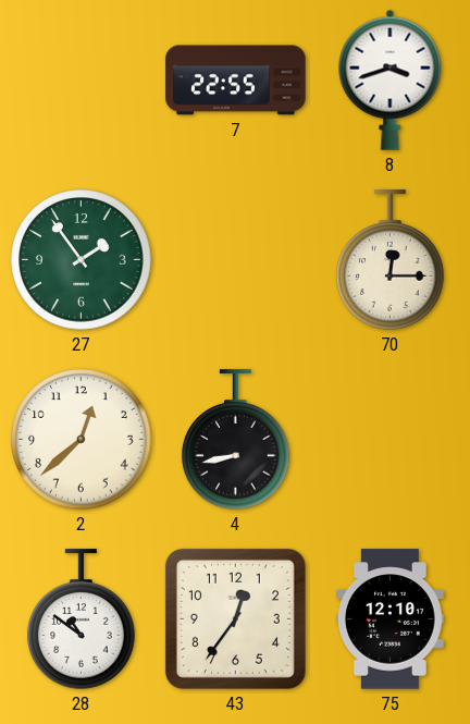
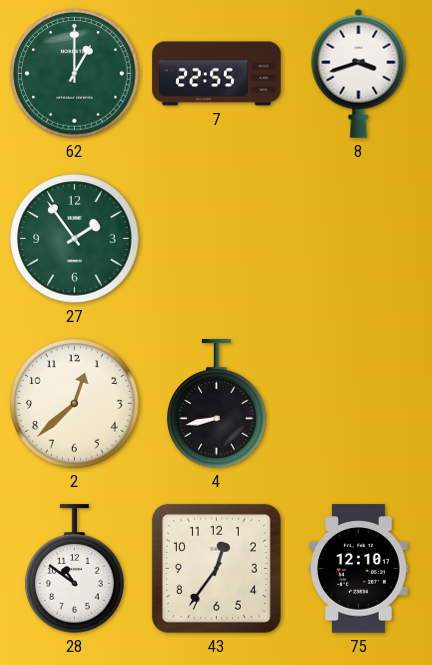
62: none -> 1:00
70: 12:15 -> none
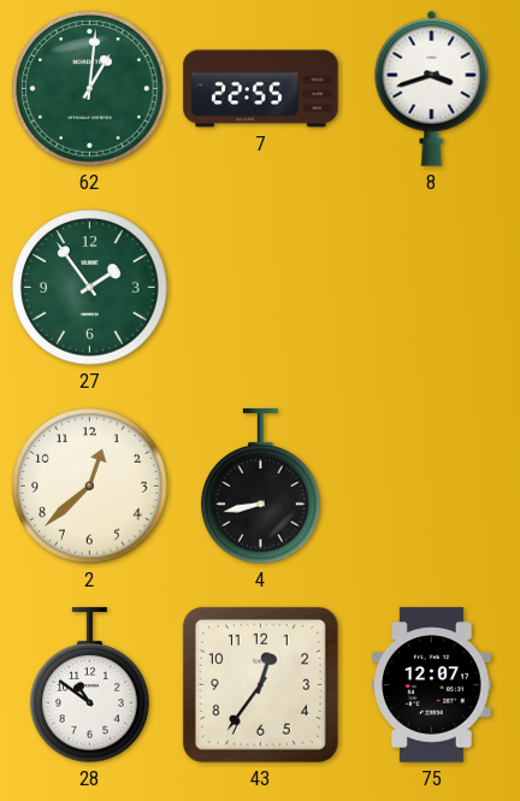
62: 1:00 -> 1:01
75: 12:10 -> 12:07
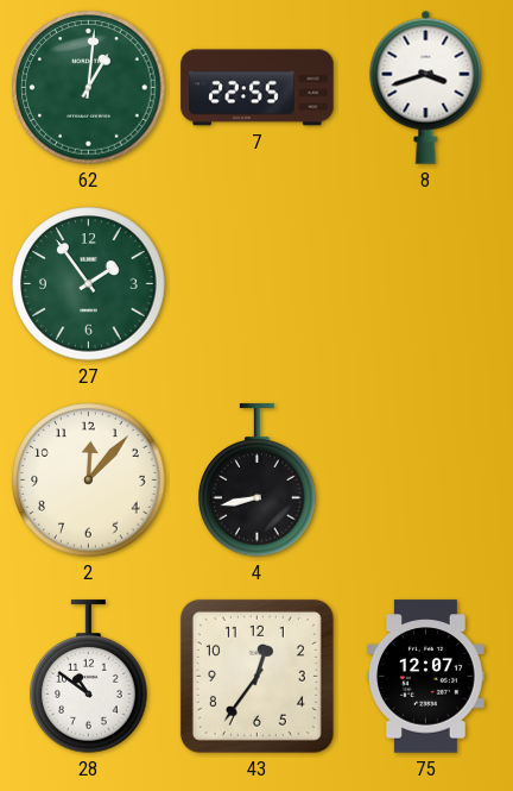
2: 12:38 -> 12:07
